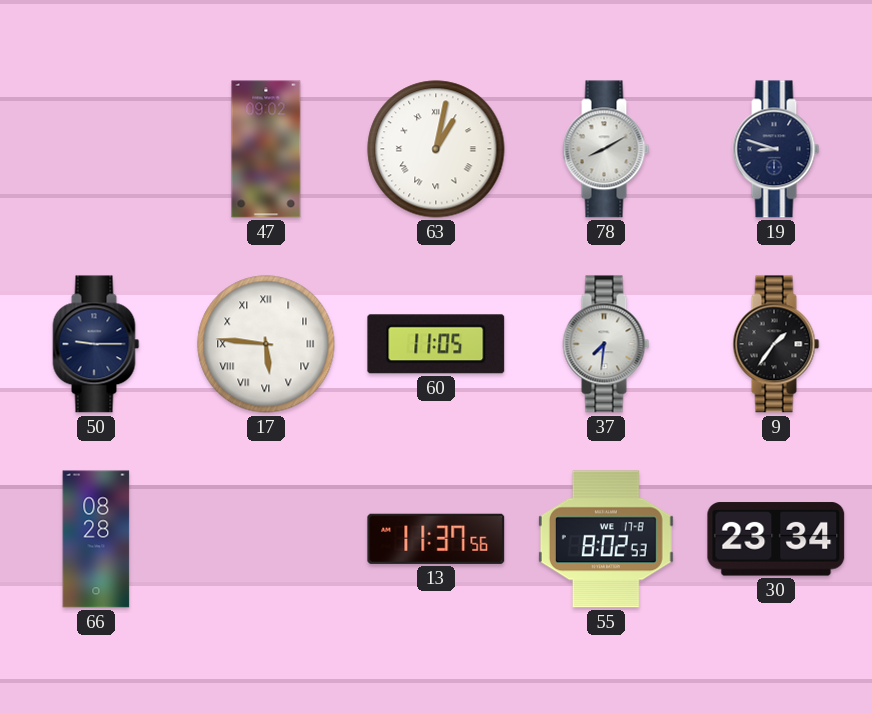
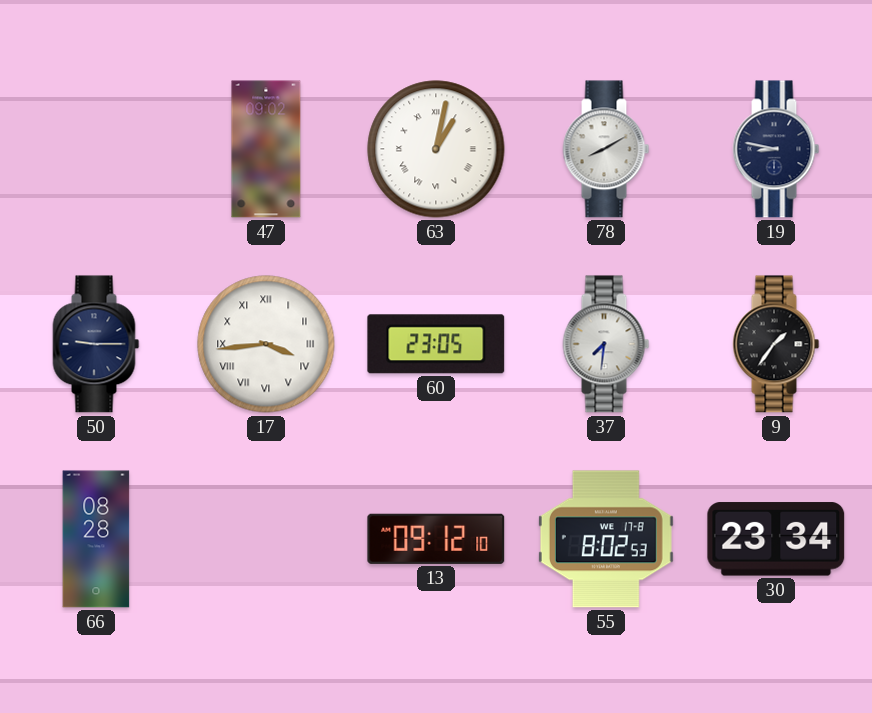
19: 8:48 -> 8:47
17: 5:46 -> 3:44
60: 11:05 -> 23:05
13: 11:37 -> 09:12
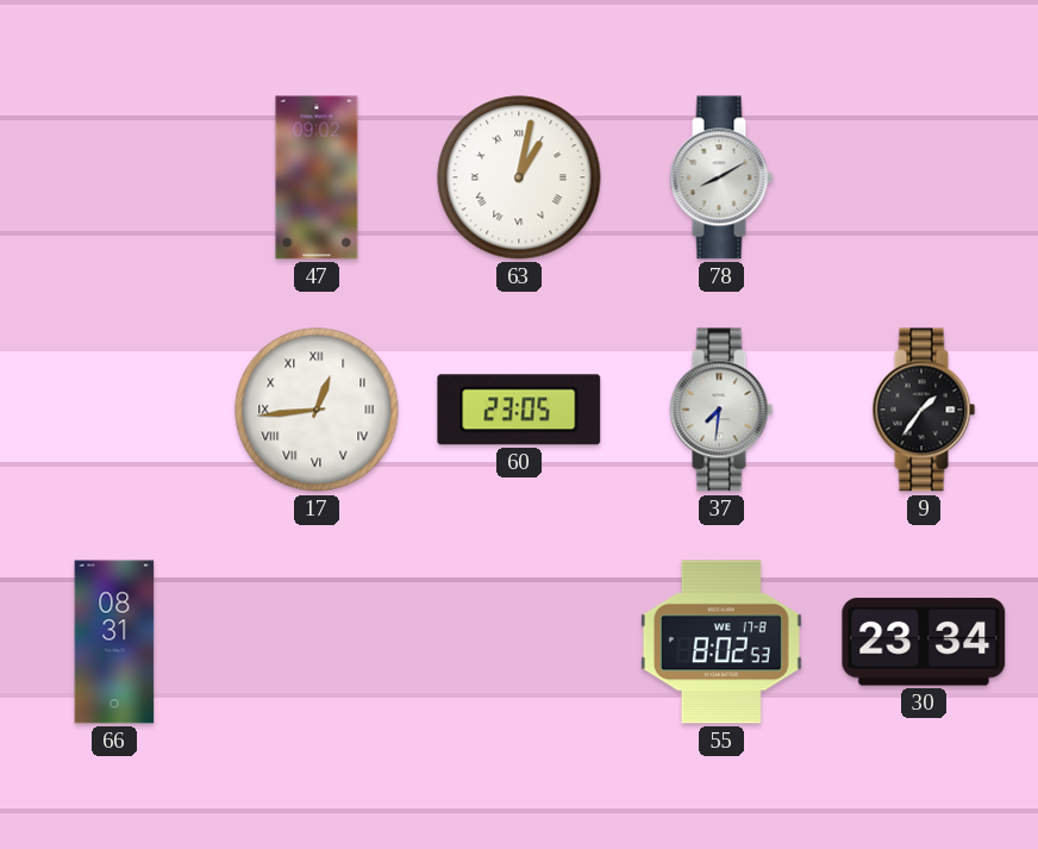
19: 8:47 -> none
50: 9:15 -> none
17: 3:44 -> 12:44
66: 08:28 -> 08:31
13: 09:12 -> none
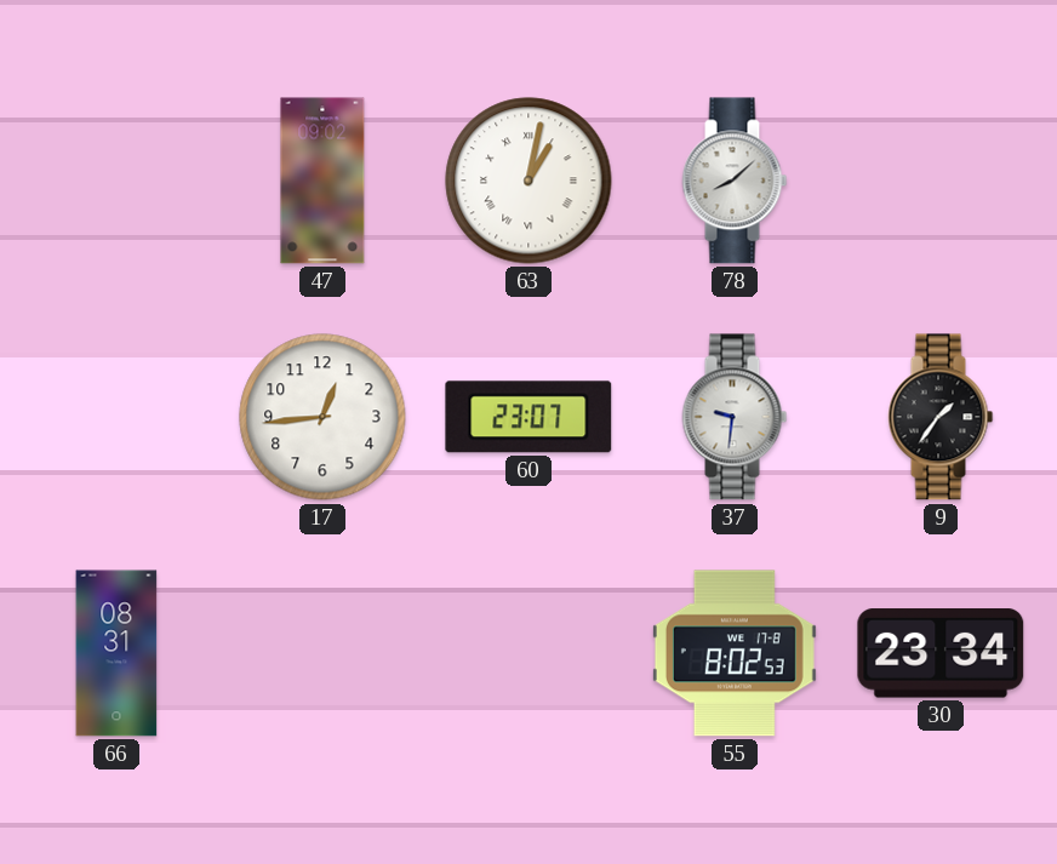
78: 8:10 -> 8:08
17 numerals: Roman -> Arabic
60: 23:05 -> 23:07
37: 7:31 -> 9:31
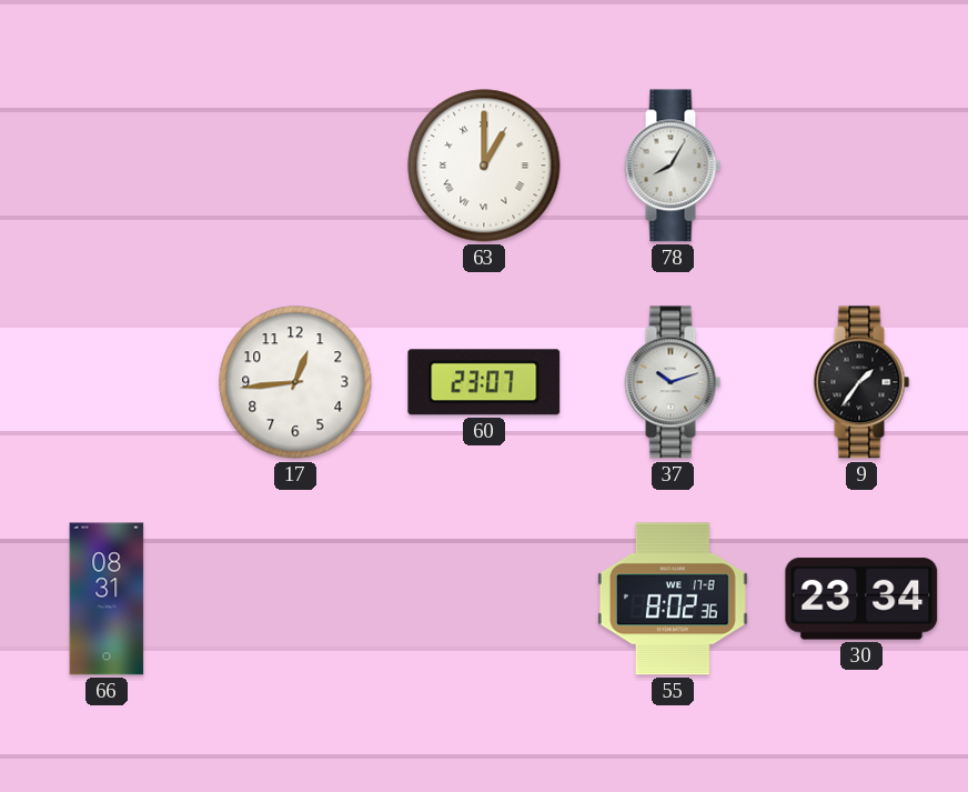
47: 09:02 -> none
63: 1:02 -> 1:00
78: 8:08 -> 8:05
37: 9:31 -> 10:12
55: 8:02:53 -> 8:02:36
